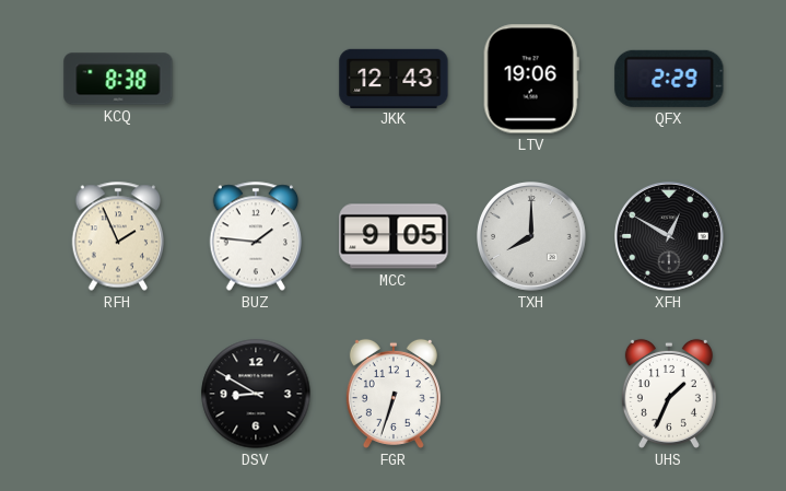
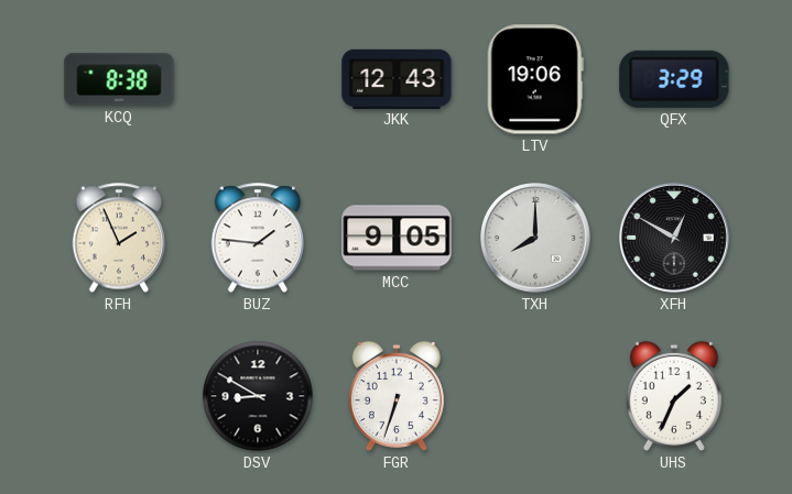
QFX: 2:29 -> 3:29
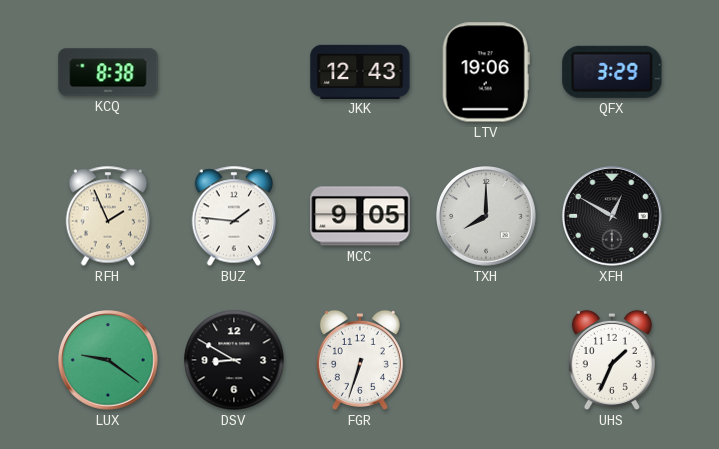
LUX: none -> 9:21
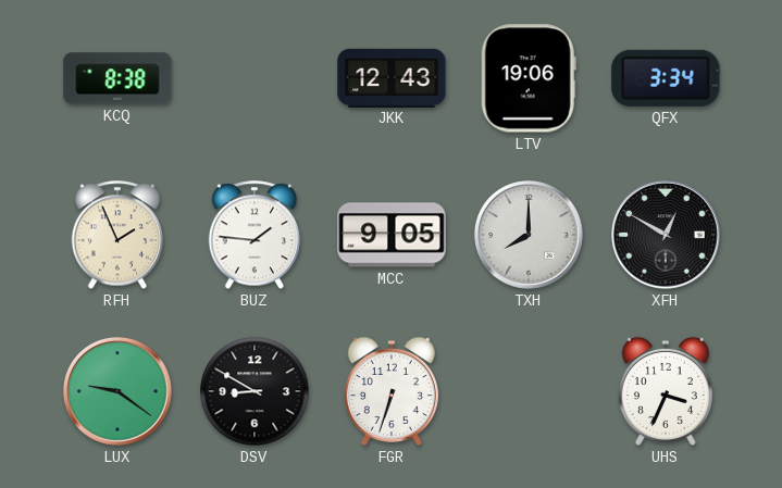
QFX: 3:29 -> 3:34
UHS: 1:34 -> 3:34
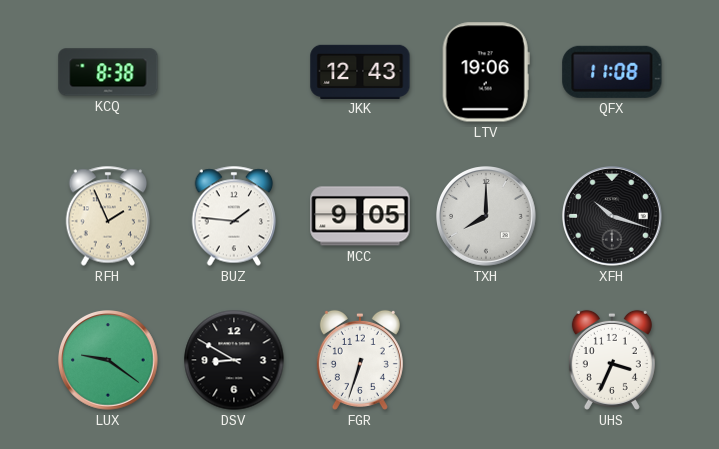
QFX: 3:34 -> 11:08
XFH: 12:50 -> 10:18
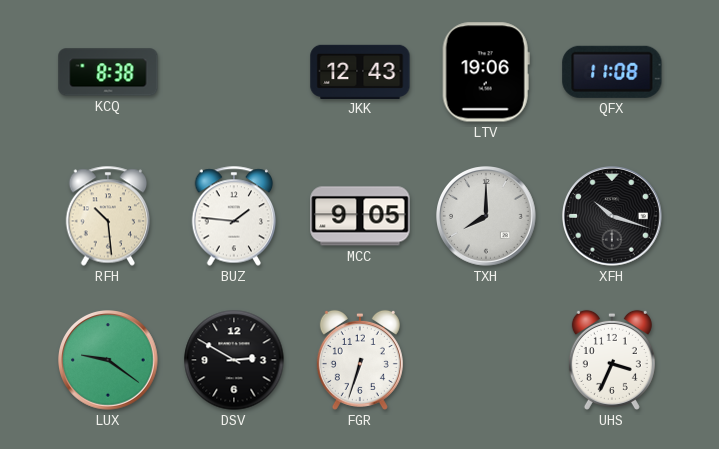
RFH: 1:56 -> 10:29
DSV: 8:50 -> 2:50
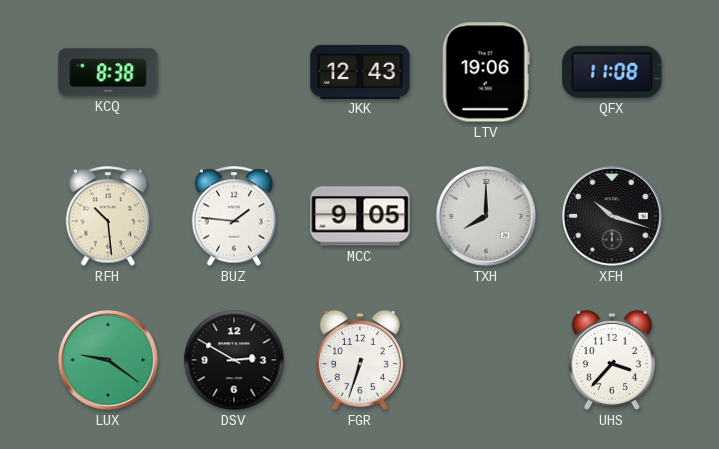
UHS: 3:34 -> 3:37
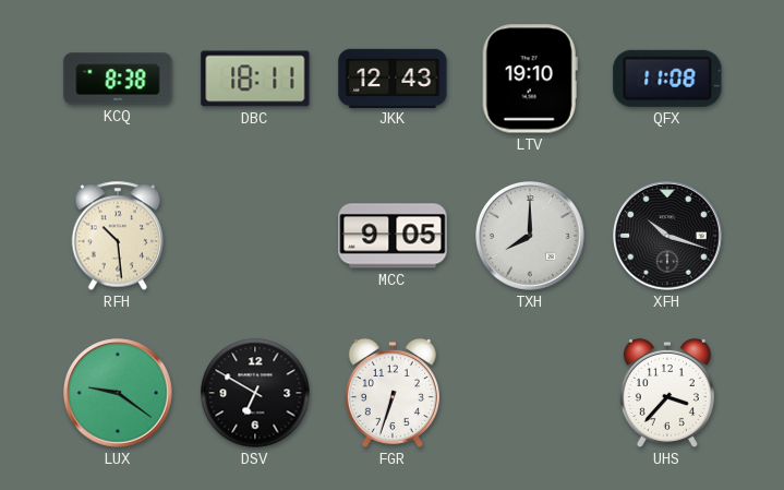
DBC: none -> 18:11
LTV: 19:06 -> 19:10
BUZ: 1:46 -> none
DSV: 2:50 -> 6:50
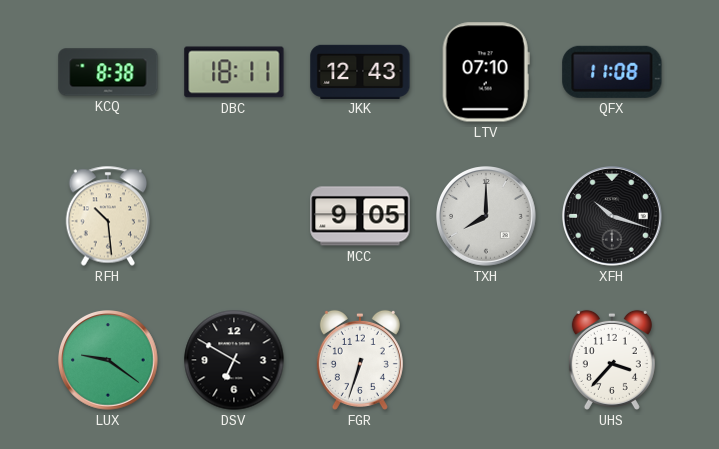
LTV: 19:10 -> 07:10
